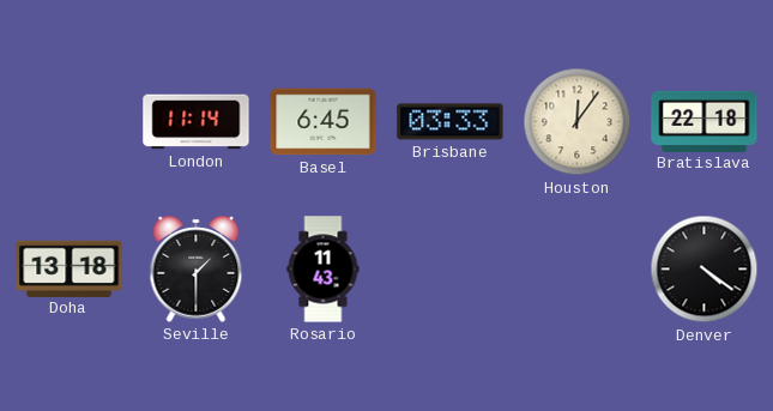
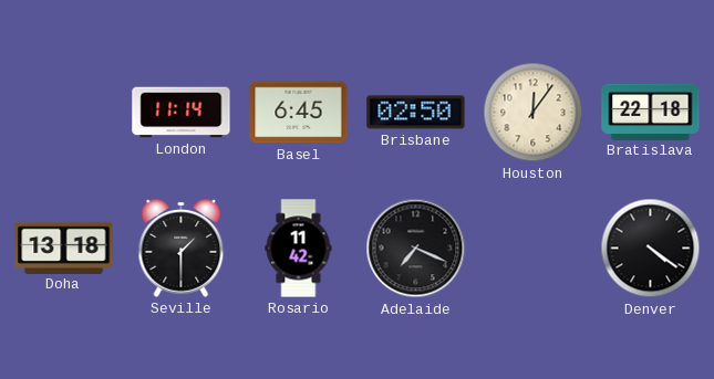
Brisbane: 03:33 -> 02:50
Rosario: 11:43 -> 11:42
Adelaide: none -> 7:19
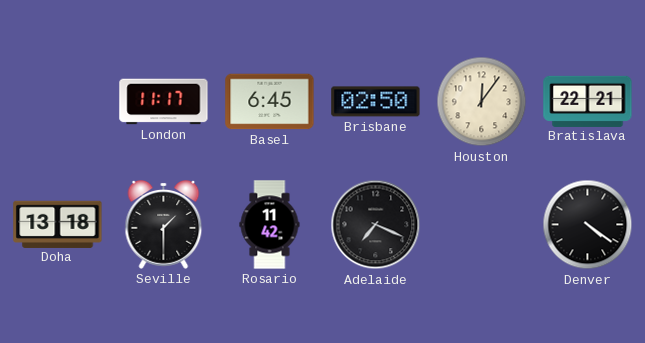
London: 11:14 -> 11:17
Bratislava: 22:18 -> 22:21
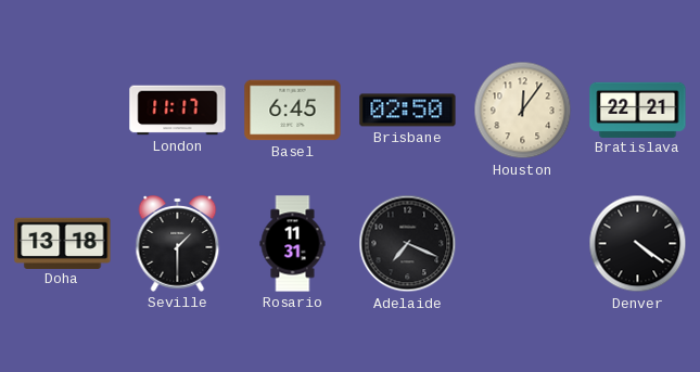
Rosario: 11:42 -> 11:31
